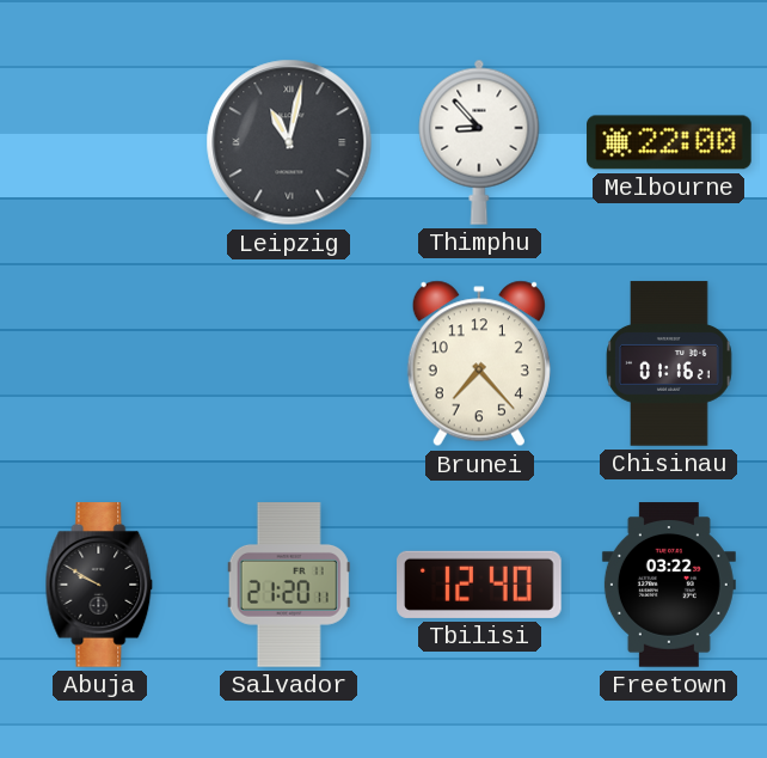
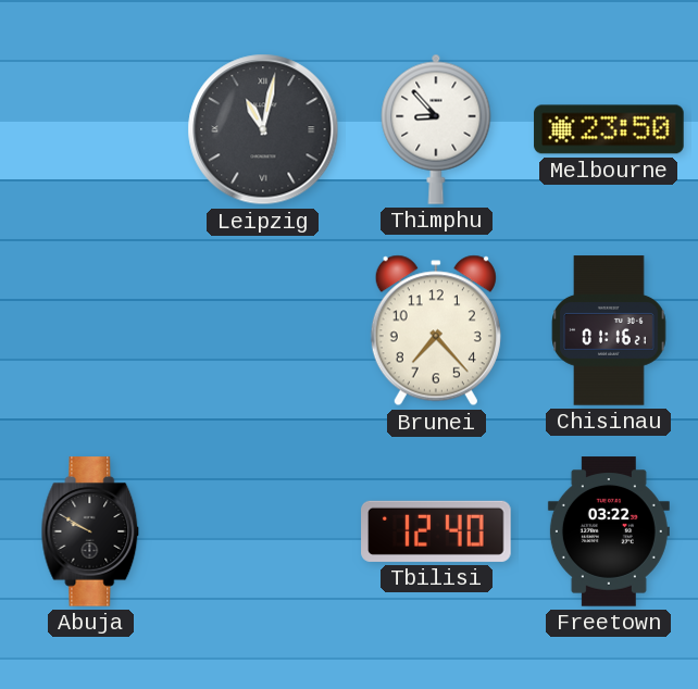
Melbourne: 22:00 -> 23:50
Salvador: 21:20 -> none
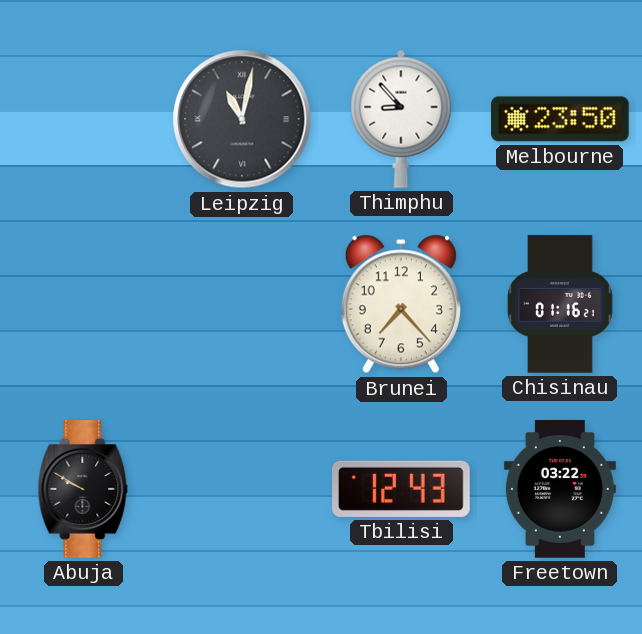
Tbilisi: 12:40 -> 12:43
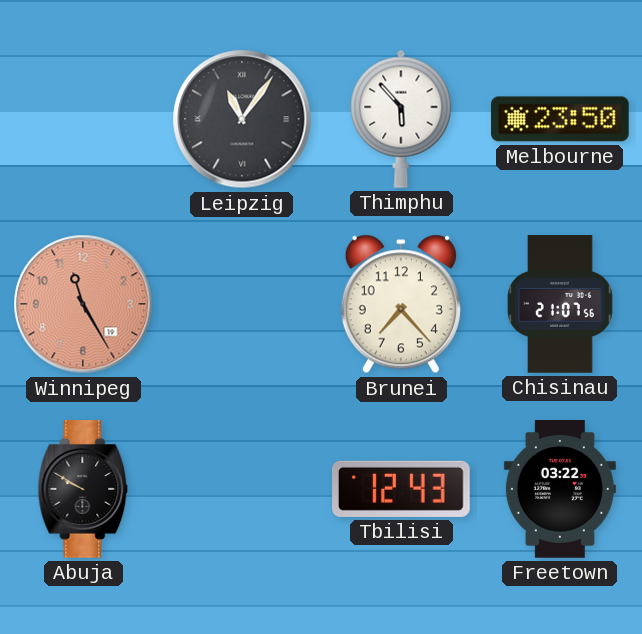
Leipzig: 11:02 -> 11:06
Thimphu: 8:53 -> 5:53
Winnipeg: none -> 11:25
Chisinau: 01:16 -> 21:07
